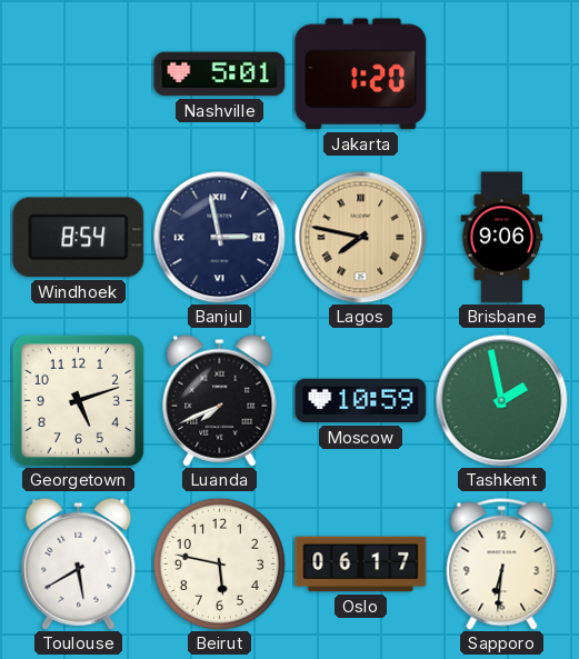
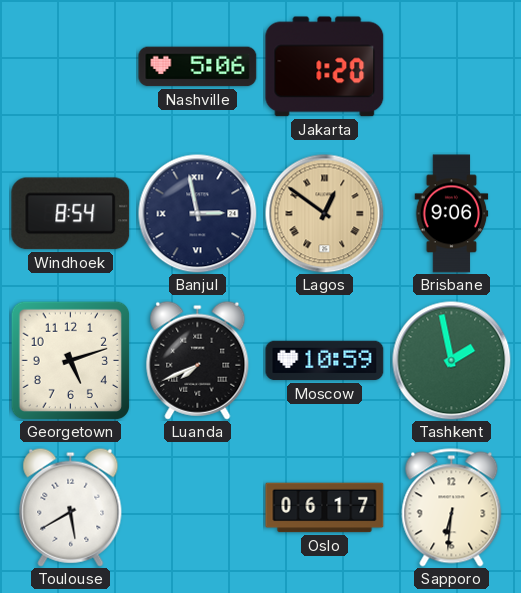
Nashville: 5:01 -> 5:06
Lagos: 7:47 -> 12:51
Beirut: 5:47 -> none
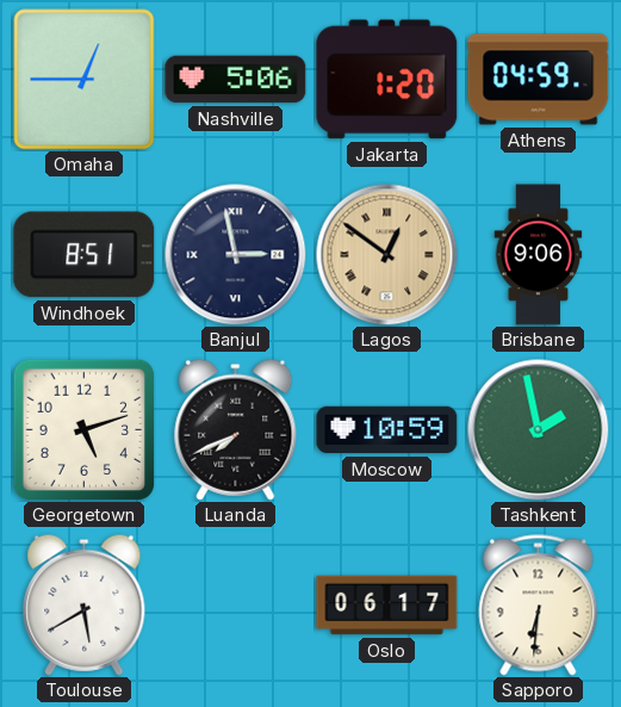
Omaha: none -> 12:45
Athens: none -> 04:59
Windhoek: 8:54 -> 8:51
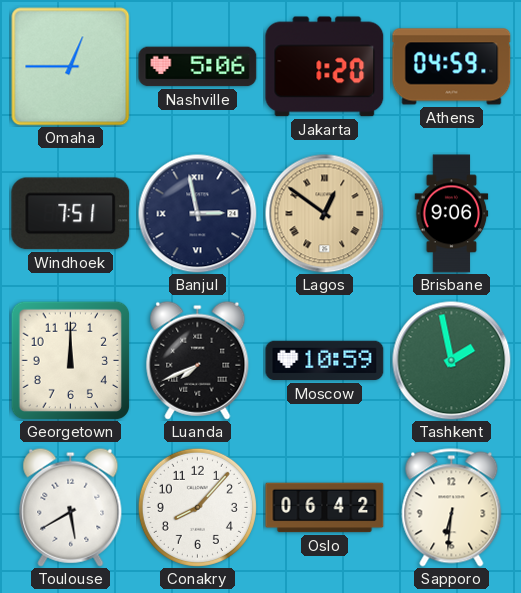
Windhoek: 8:51 -> 7:51
Georgetown: 5:12 -> 12:00
Conakry: none -> 8:07
Oslo: 06:17 -> 06:42
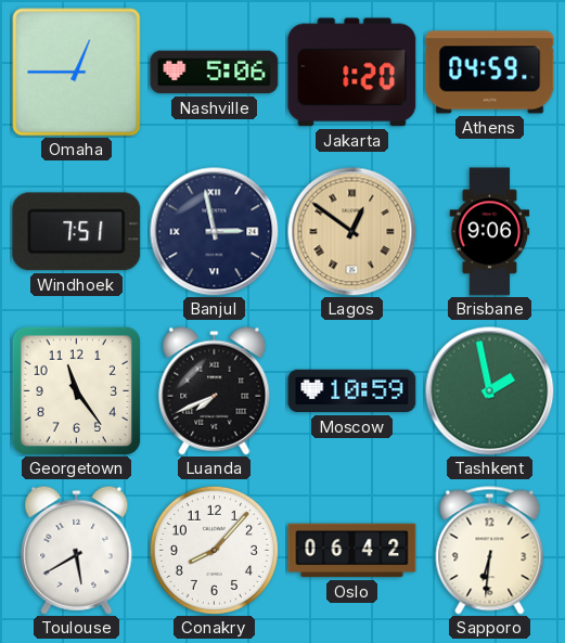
Georgetown: 12:00 -> 11:24
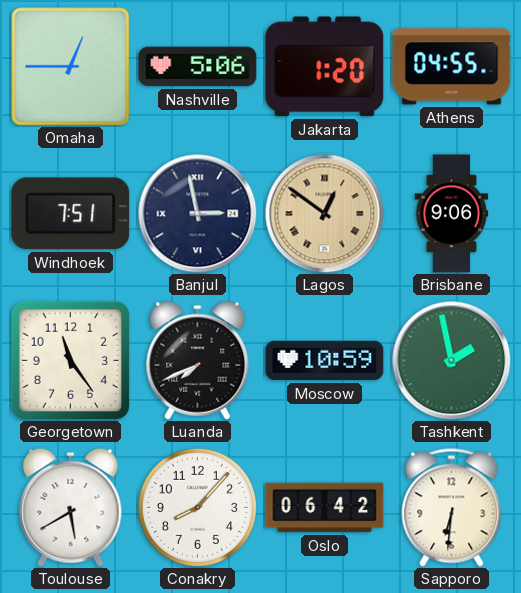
Athens: 04:59 -> 04:55
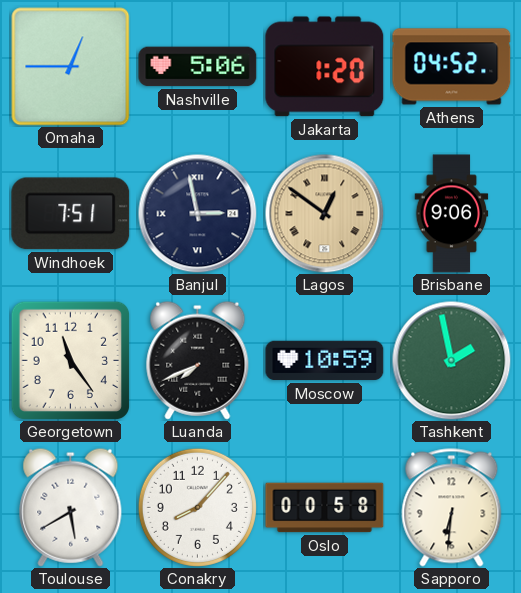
Athens: 04:55 -> 04:52
Oslo: 06:42 -> 00:58
